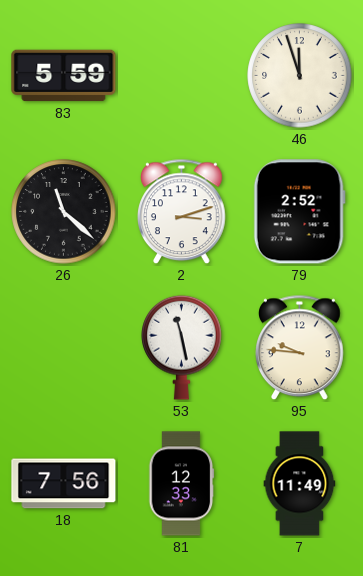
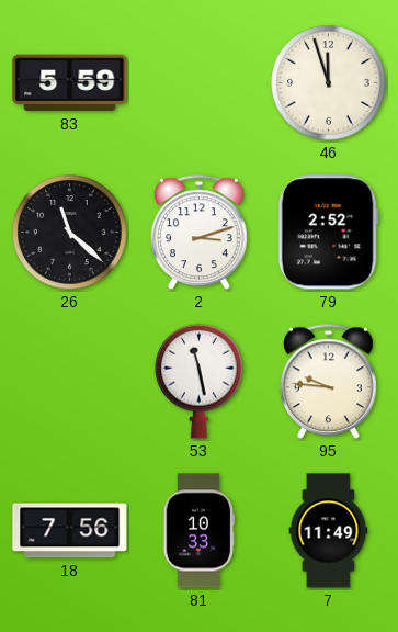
81: 12:33 -> 10:33
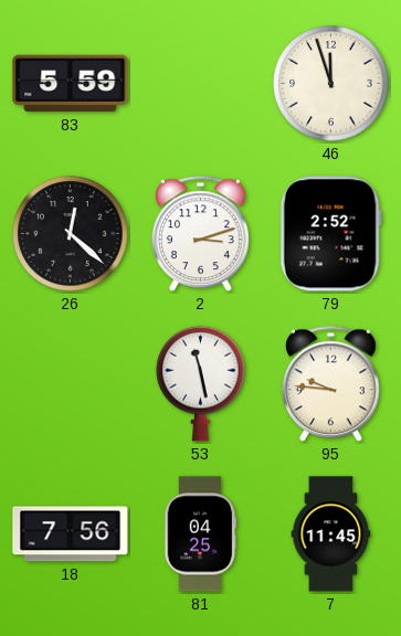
26: 11:22 -> 12:22
81: 10:33 -> 04:25
7: 11:49 -> 11:45
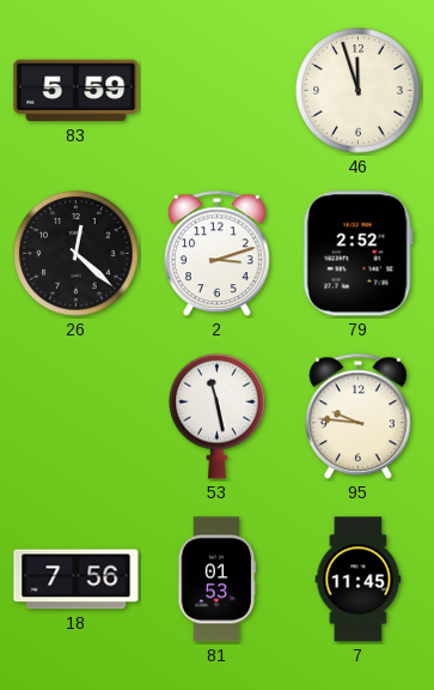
81: 04:25 -> 01:53
